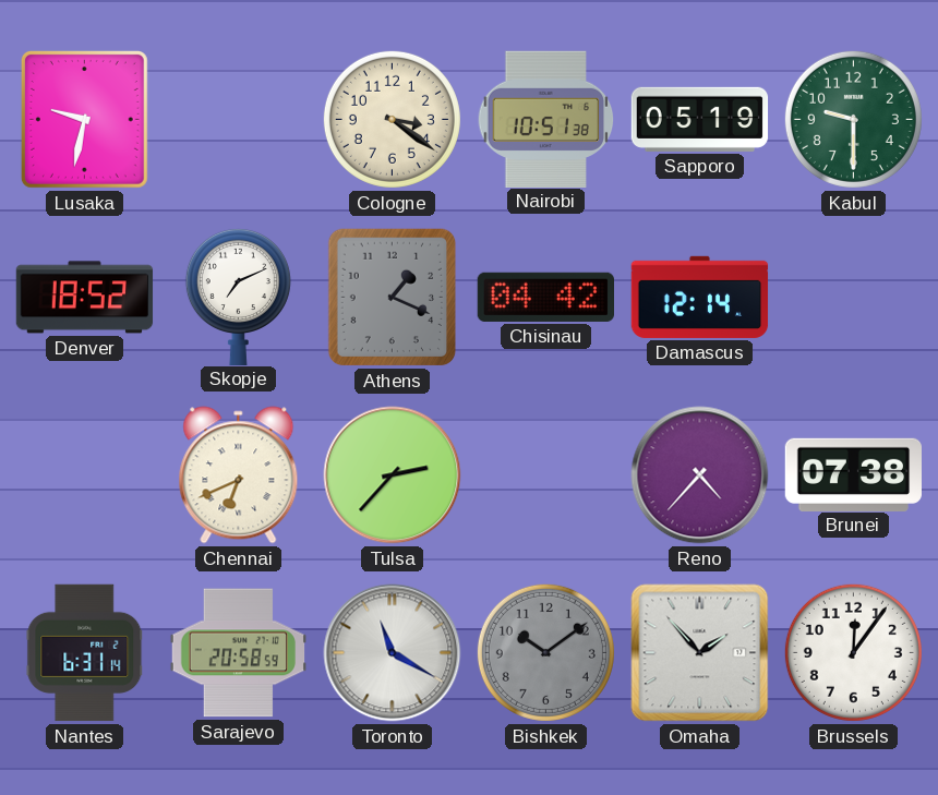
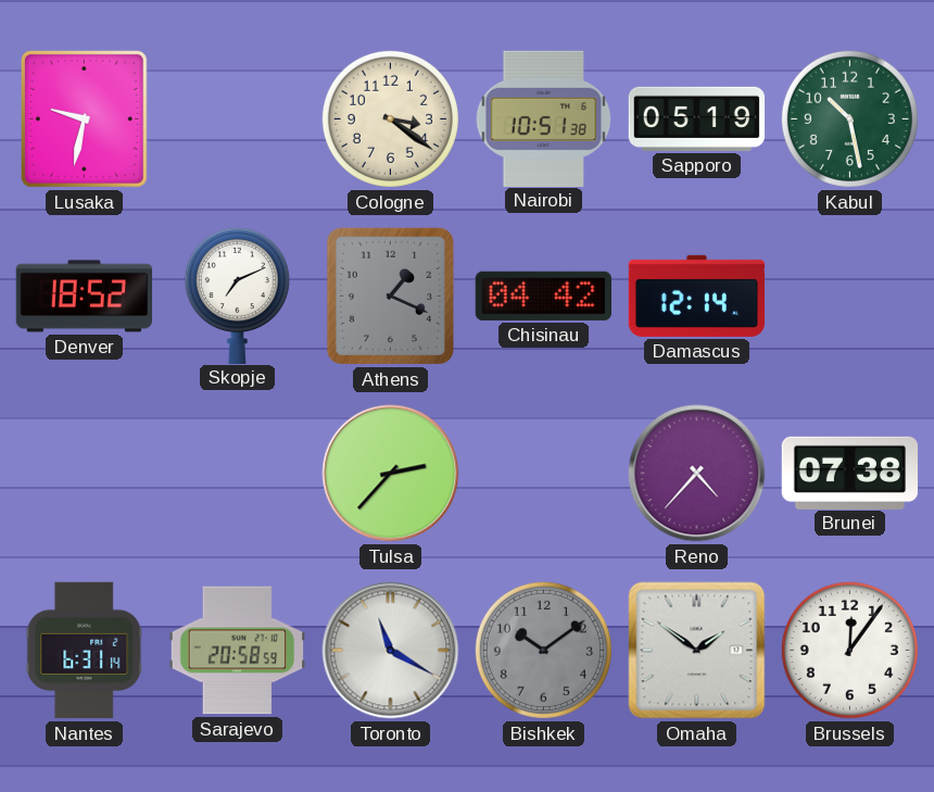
Kabul: 9:30 -> 10:28
Chennai: 6:41 -> none
Omaha: 1:53 -> 1:51
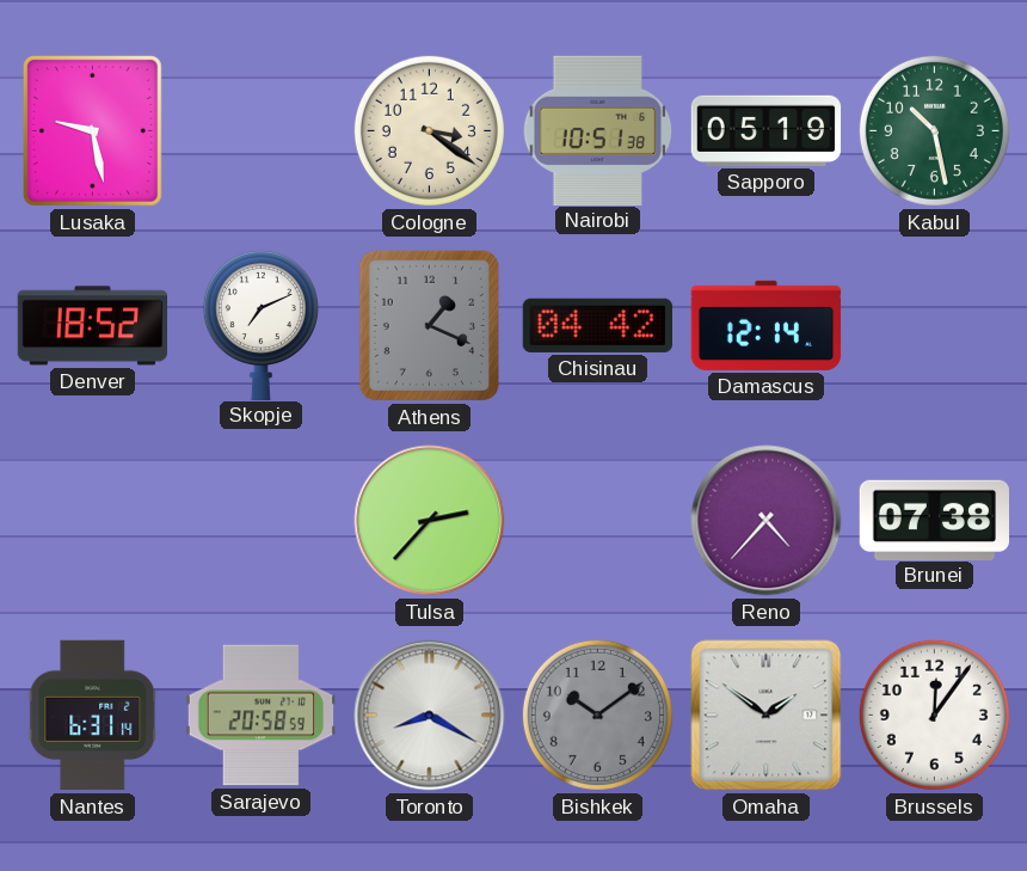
Lusaka: 9:32 -> 9:28
Toronto: 11:20 -> 8:20
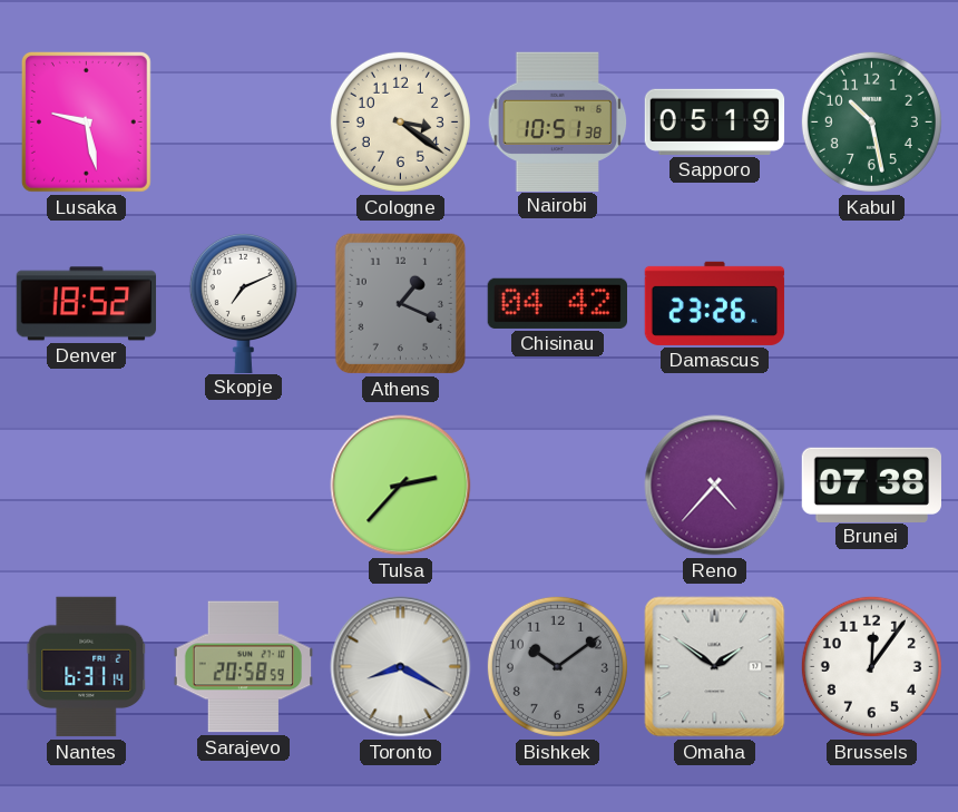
Damascus: 12:14 -> 23:26
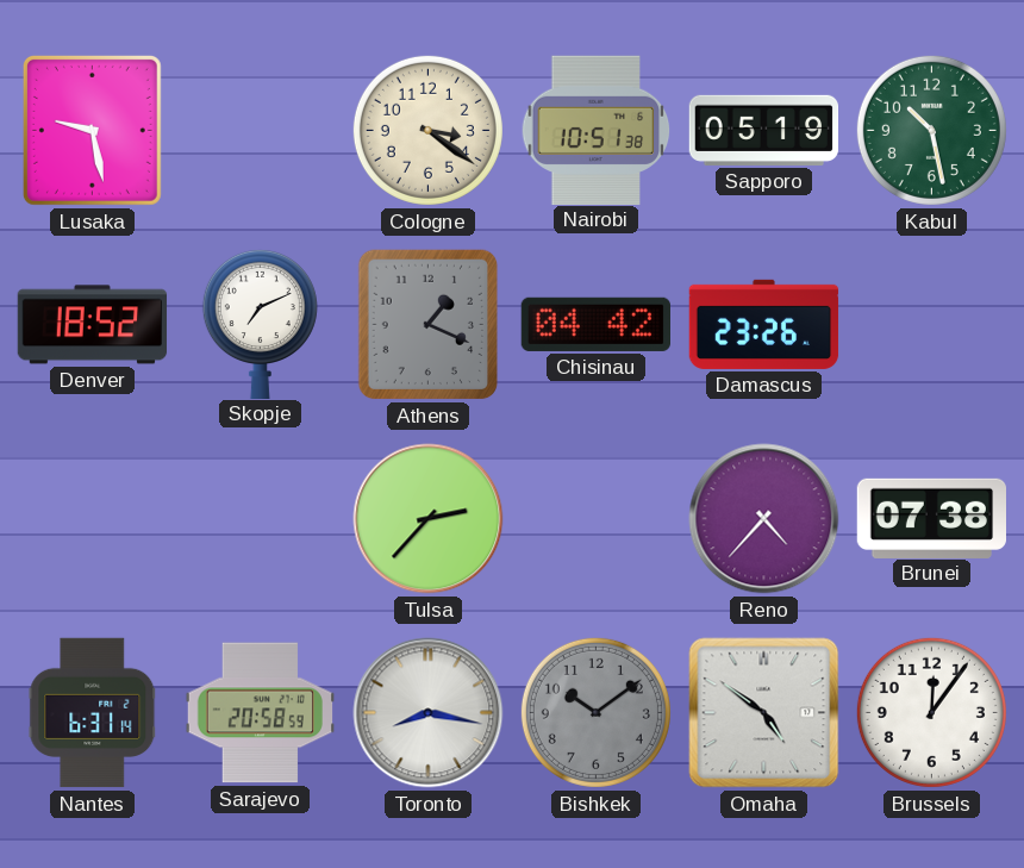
Toronto: 8:20 -> 8:17
Omaha: 1:51 -> 4:51
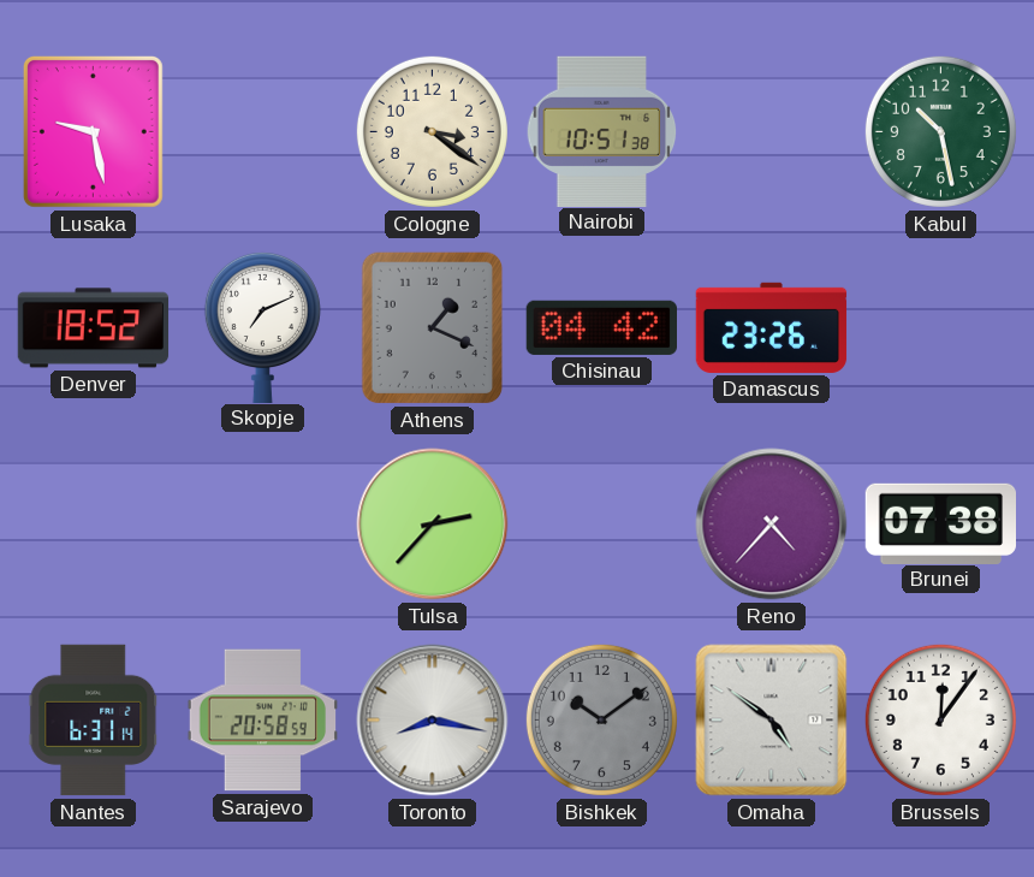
Sapporo: 05:19 -> none
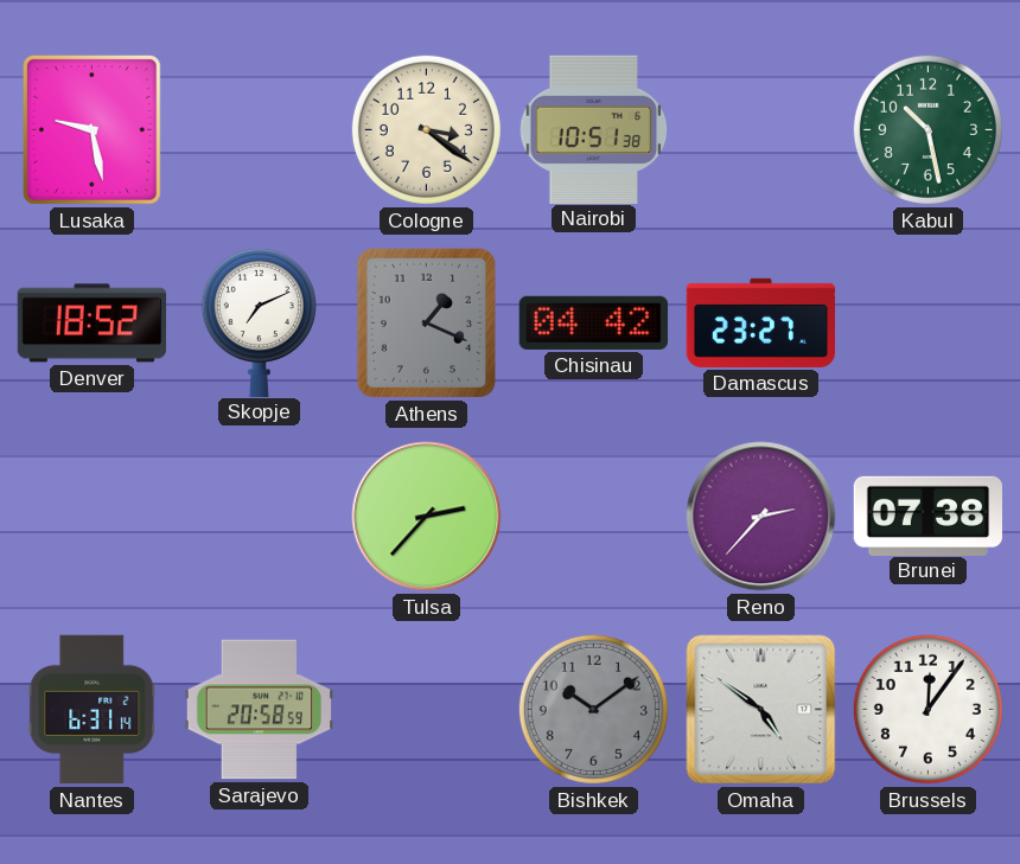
Damascus: 23:26 -> 23:27
Reno: 4:37 -> 2:37
Toronto: 8:17 -> none
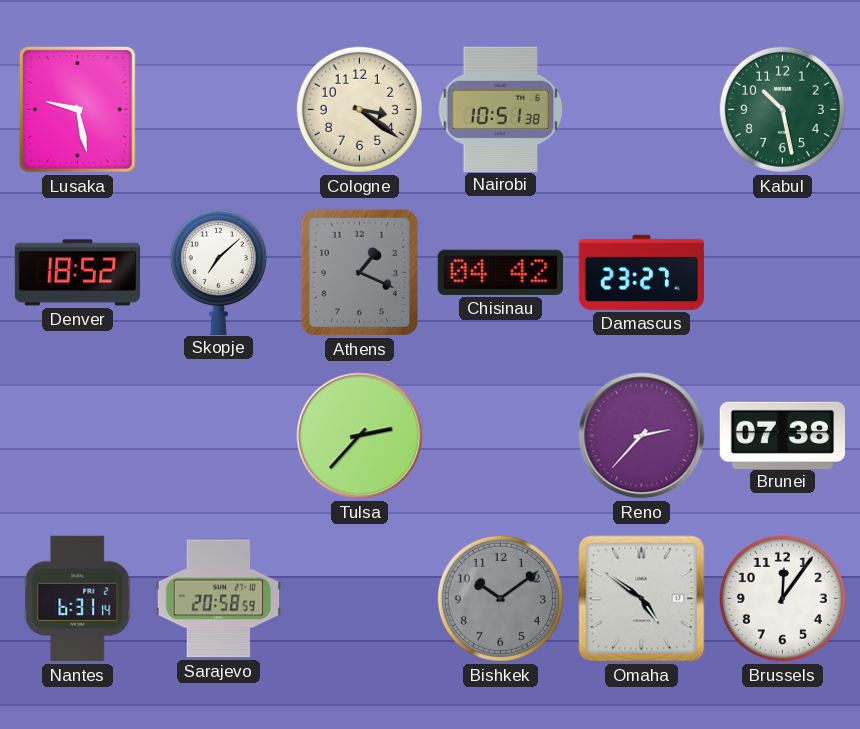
Skopje: 7:11 -> 7:08
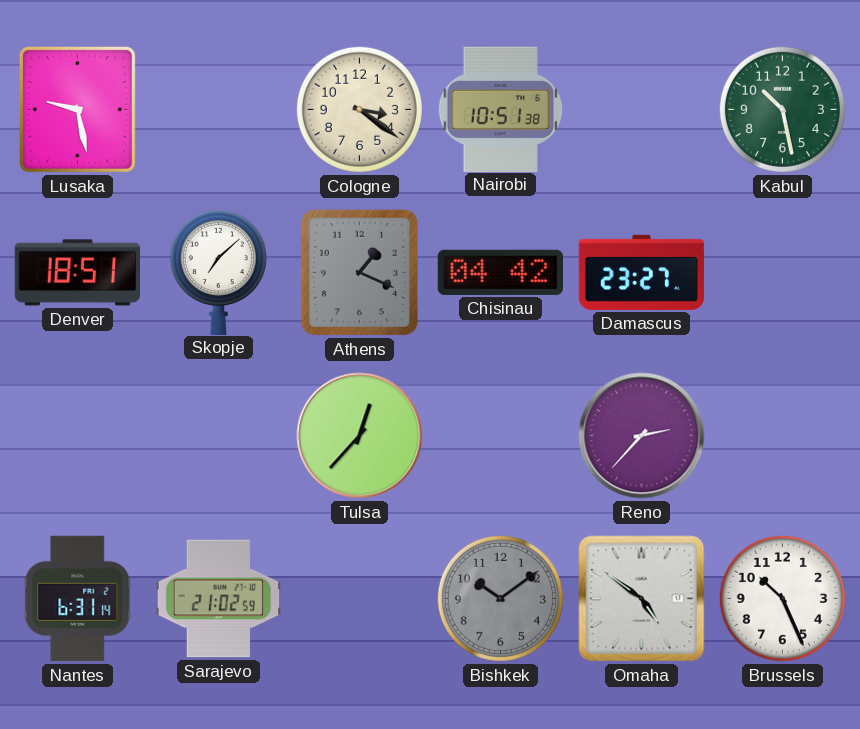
Denver: 18:52 -> 18:51
Tulsa: 2:37 -> 12:37
Brunei: 07:38 -> none
Sarajevo: 20:58 -> 21:02
Brussels: 12:06 -> 10:26
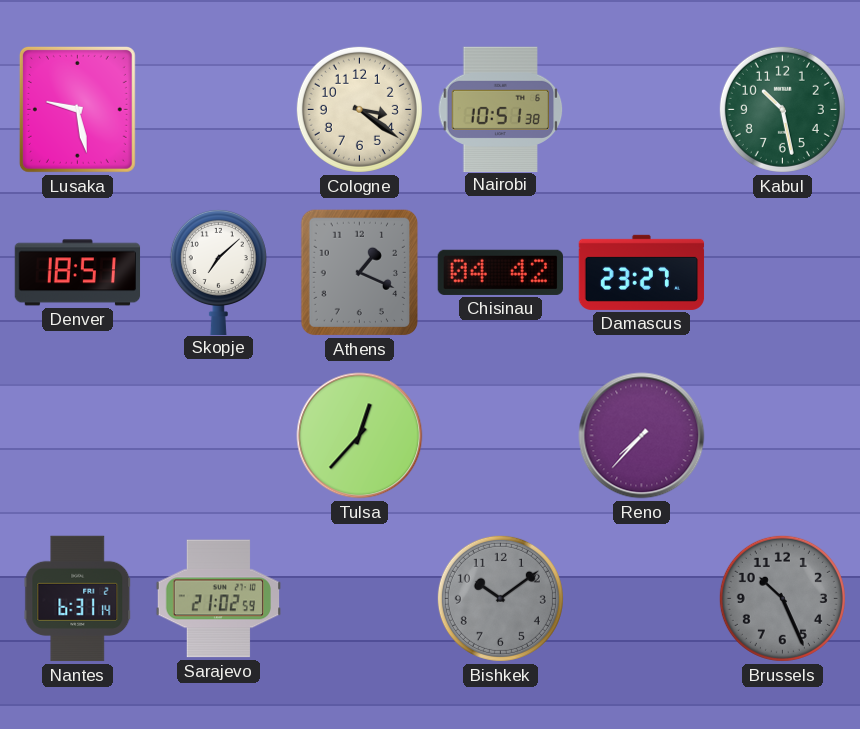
Reno: 2:37 -> 7:37
Omaha: 4:51 -> none
Brussels dial: white -> grey
